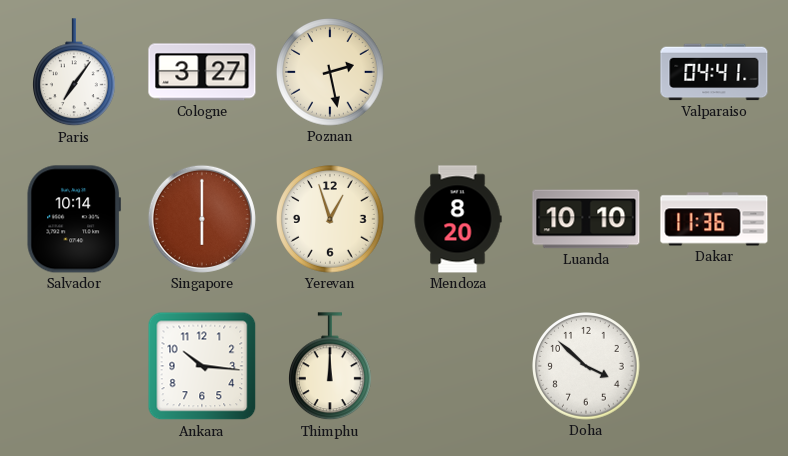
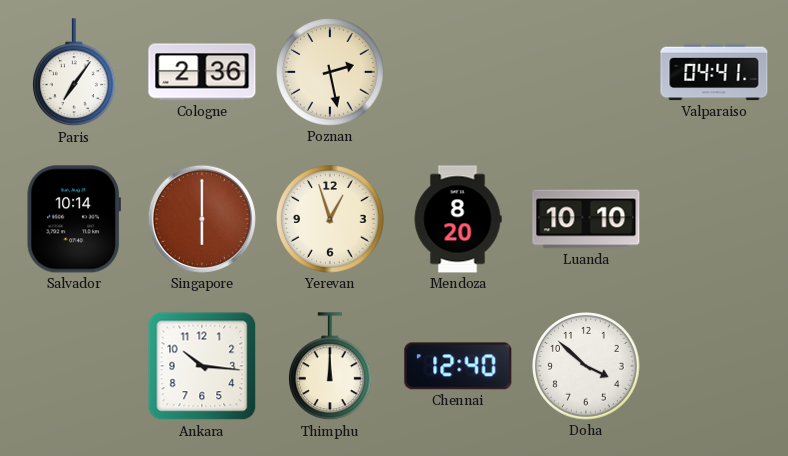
Cologne: 3:27 -> 2:36
Dakar: 11:36 -> none
Chennai: none -> 12:40
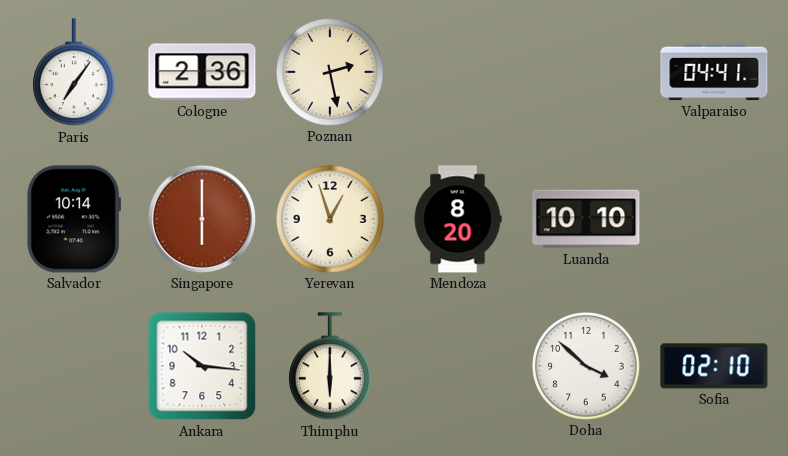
Thimphu: 12:00 -> 6:00
Chennai: 12:40 -> none
Sofia: none -> 02:10
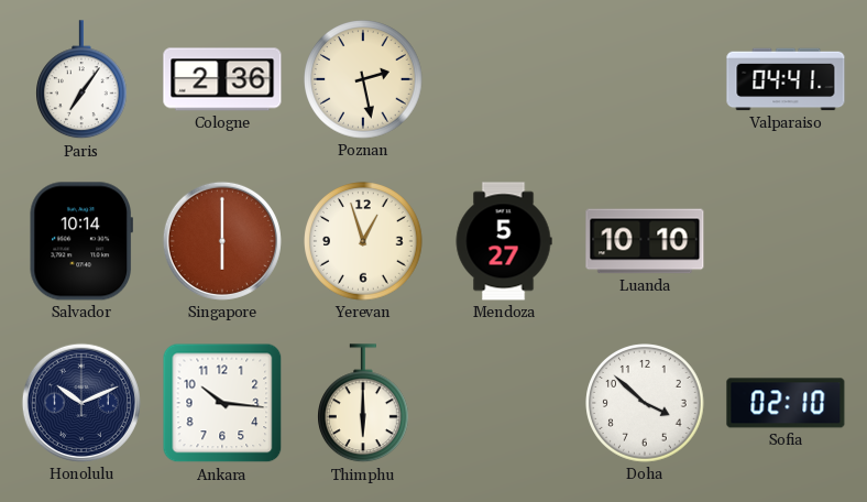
Mendoza: 8:20 -> 5:27
Honolulu: none -> 10:11
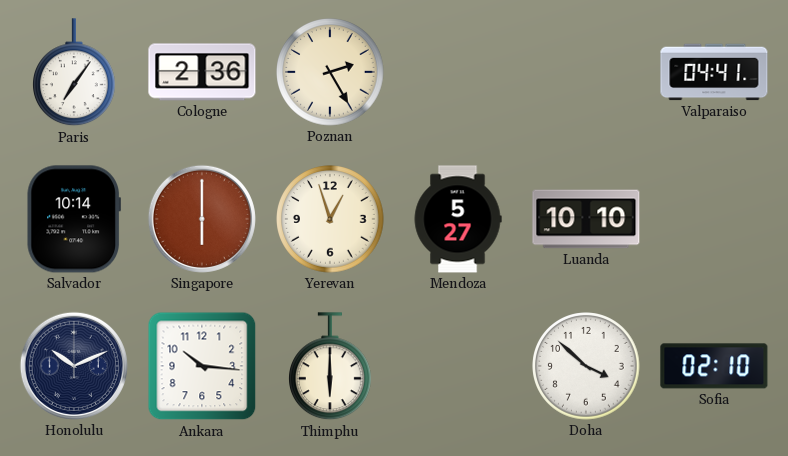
Poznan: 2:28 -> 2:25
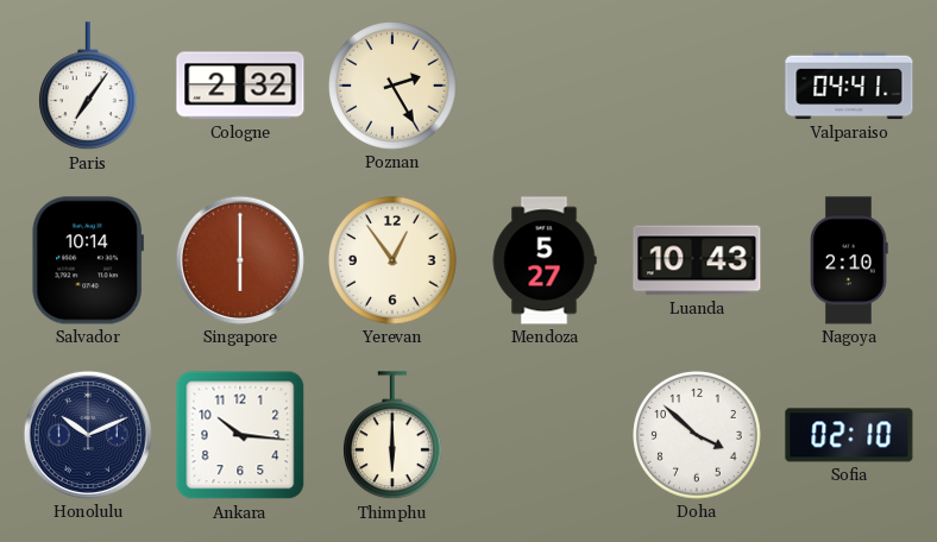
Cologne: 2:36 -> 2:32
Yerevan: 12:57 -> 12:54
Luanda: 10:10 -> 10:43
Nagoya: none -> 2:10
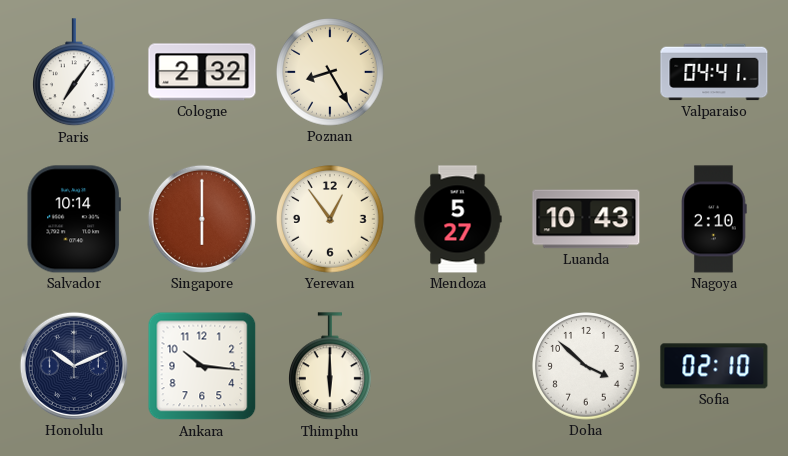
Poznan: 2:25 -> 8:25
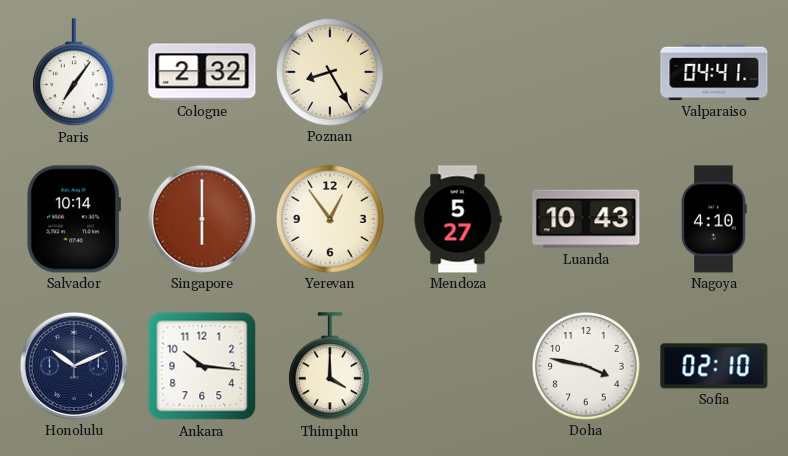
Nagoya: 2:10 -> 4:10
Thimphu: 6:00 -> 4:00
Doha: 3:52 -> 3:47
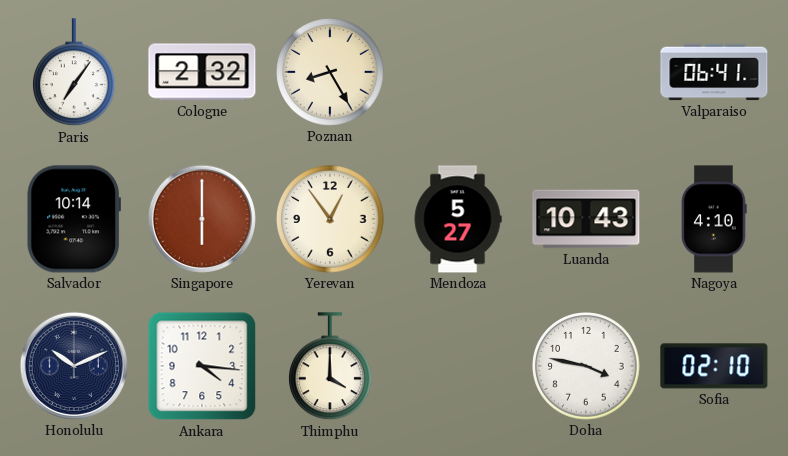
Valparaiso: 04:41 -> 06:41
Ankara: 10:16 -> 4:16
